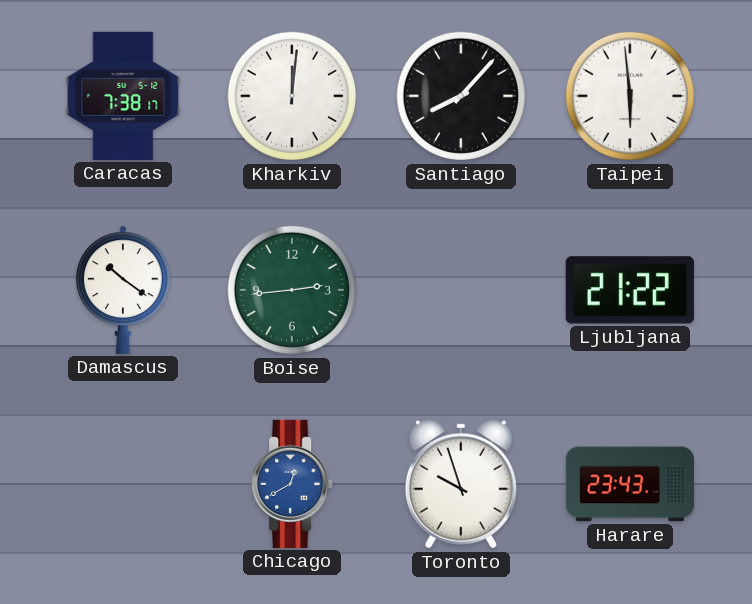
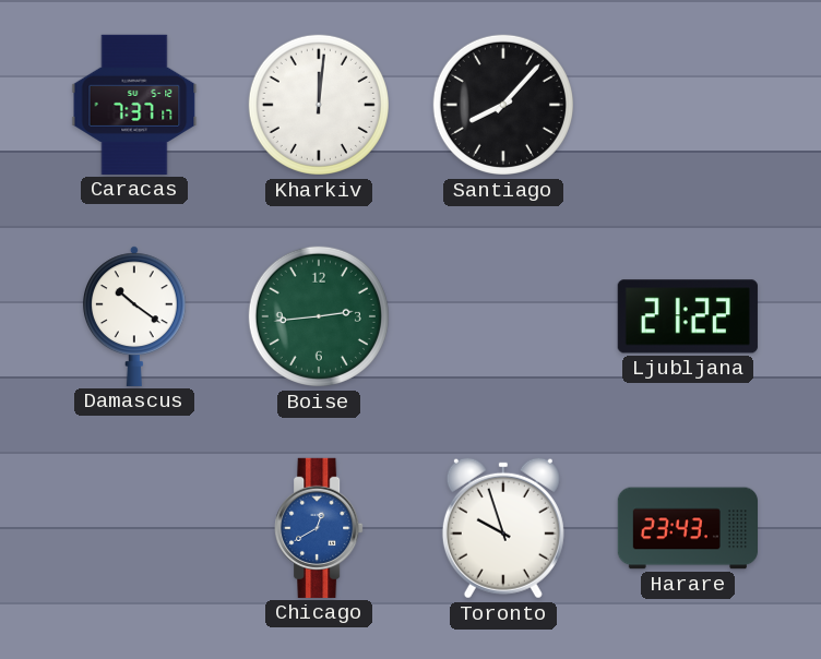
Caracas: 7:38 -> 7:37
Taipei: 5:59 -> none
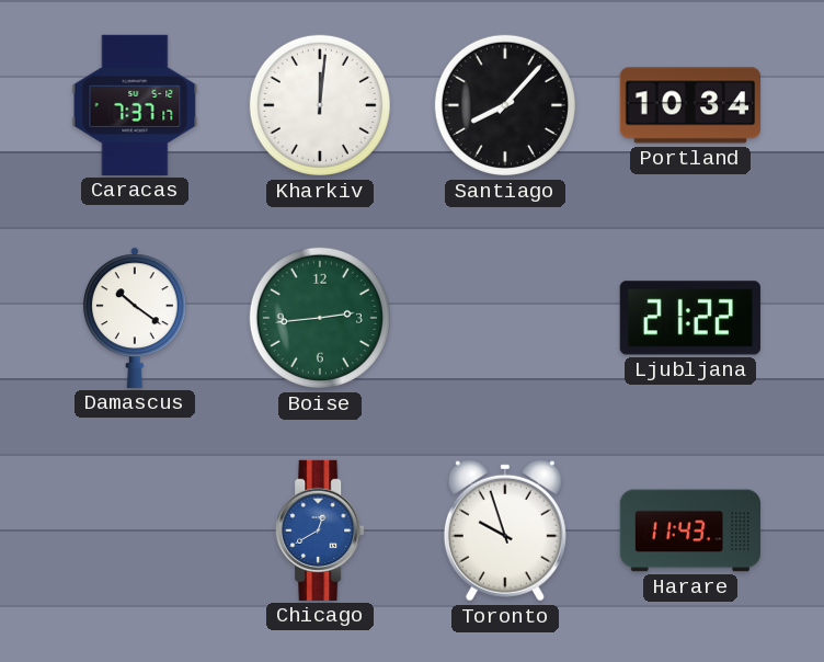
Portland: none -> 10:34
Harare: 23:43 -> 11:43
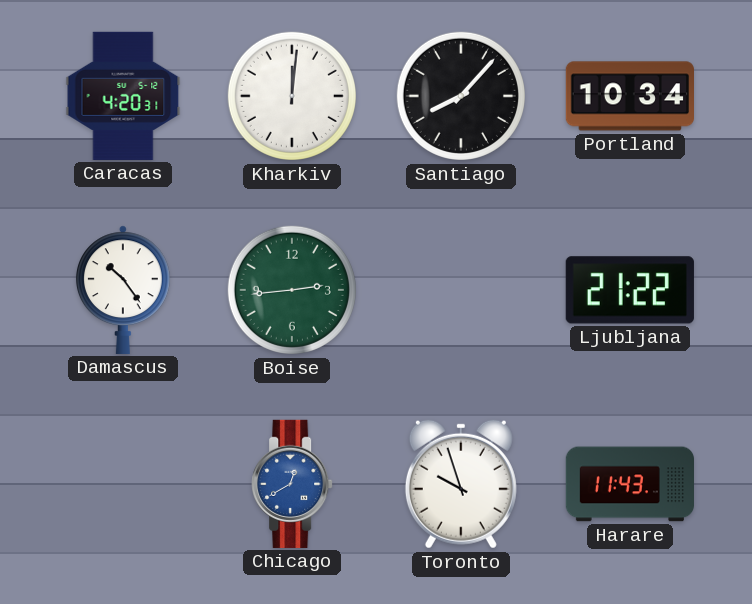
Caracas: 7:37 -> 4:20
Damascus: 10:21 -> 10:24
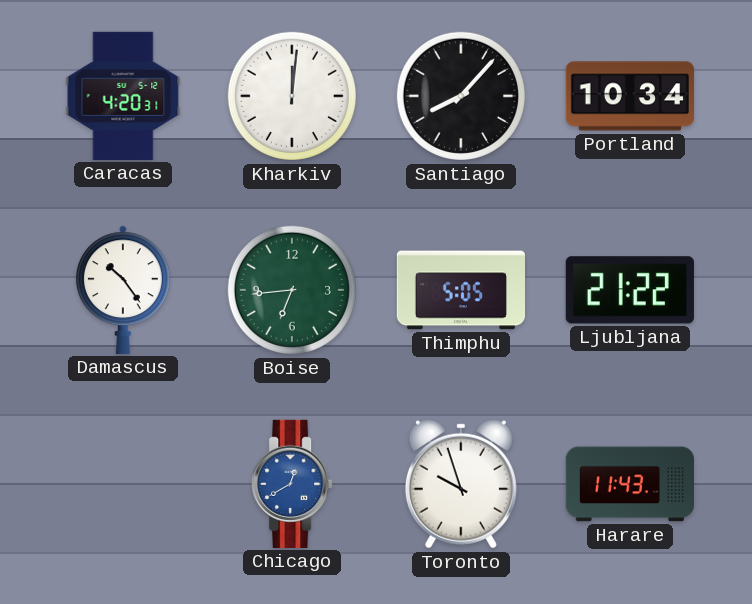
Boise: 2:44 -> 6:44
Thimphu: none -> 5:05
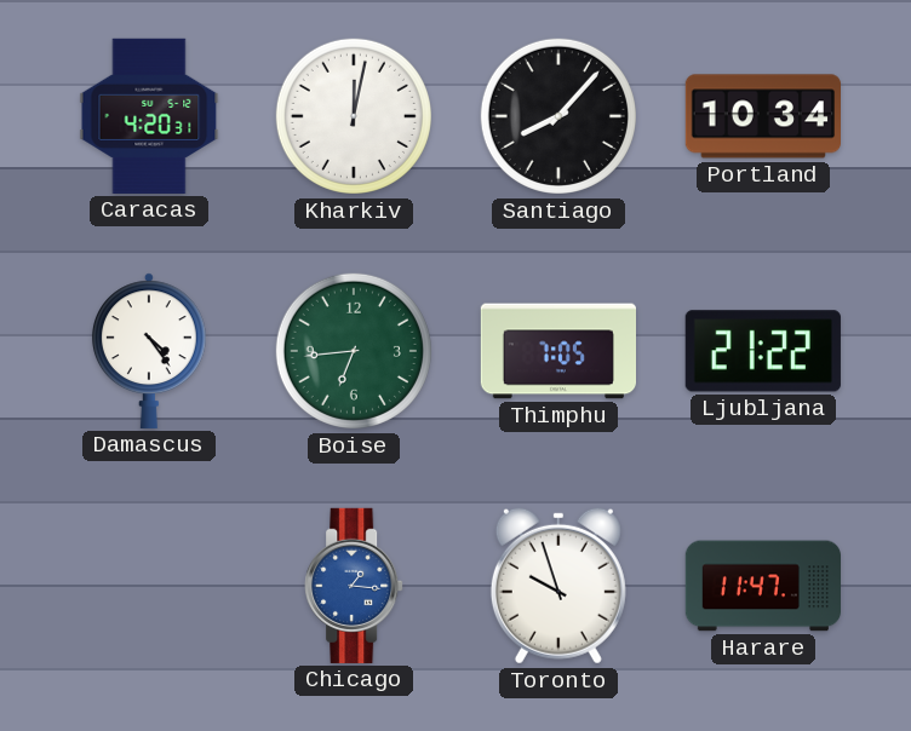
Kharkiv: 12:01 -> 12:02
Damascus: 10:24 -> 4:24
Thimphu: 5:05 -> 7:05
Chicago: 12:40 -> 1:16
Harare: 11:43 -> 11:47
